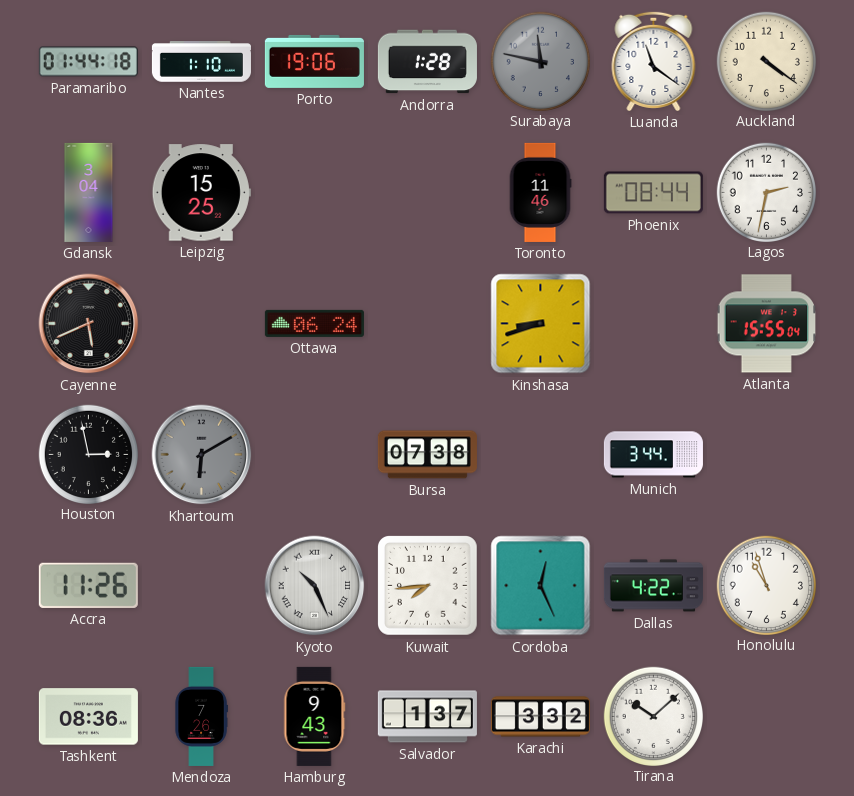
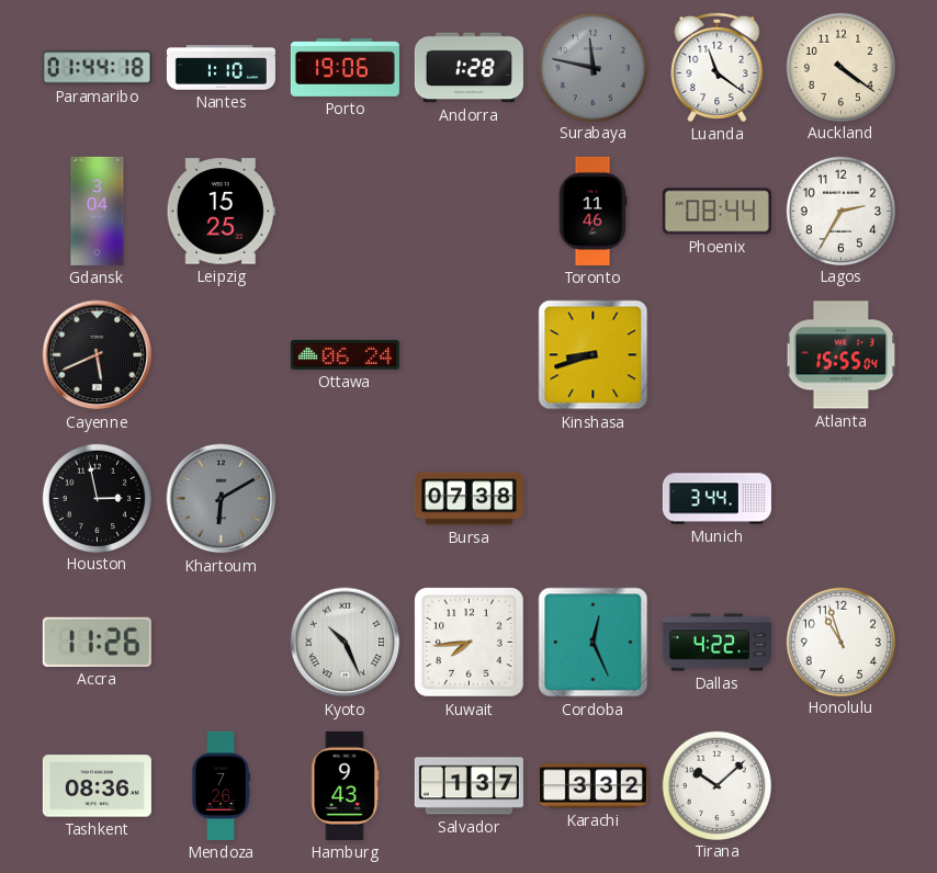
Lagos: 2:32 -> 2:35
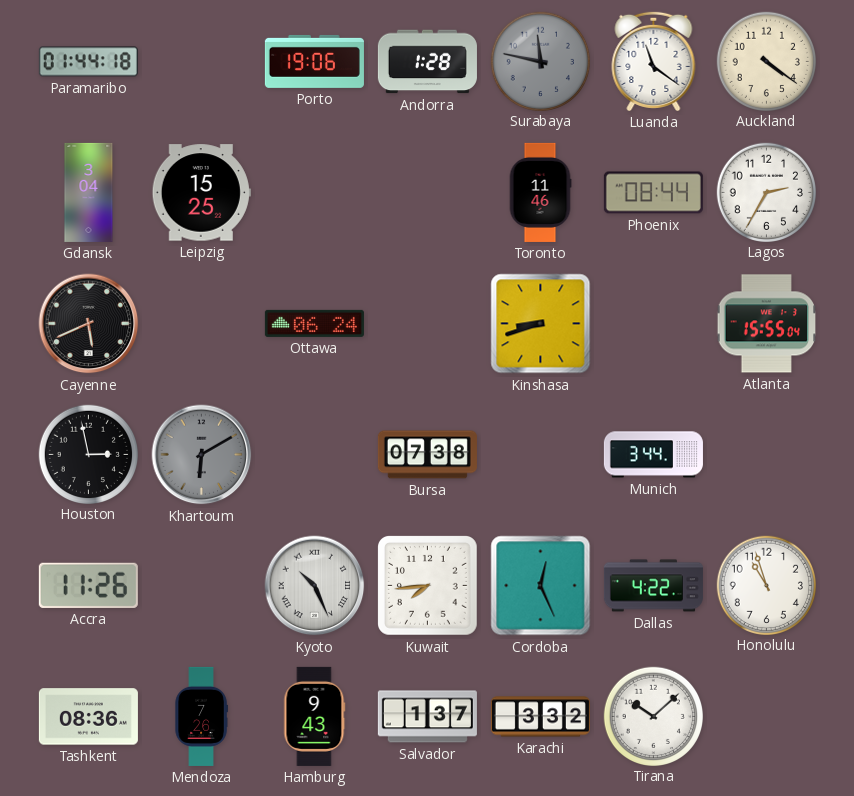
Nantes: 1:10 -> none
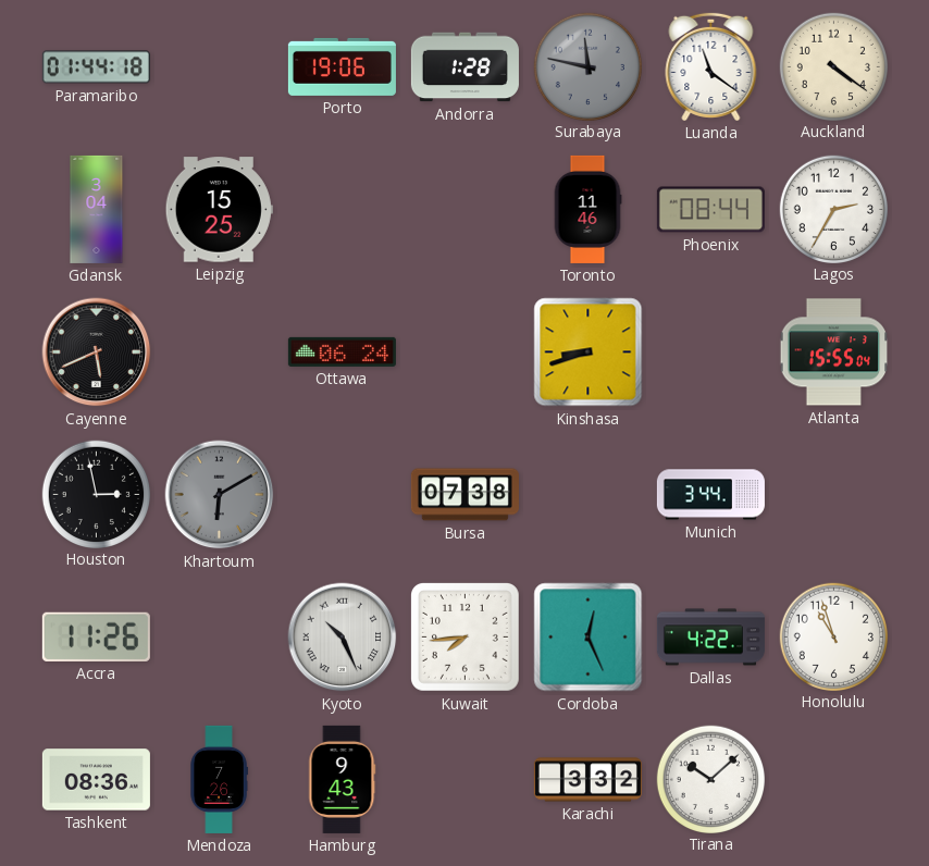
Salvador: 1:37 -> none
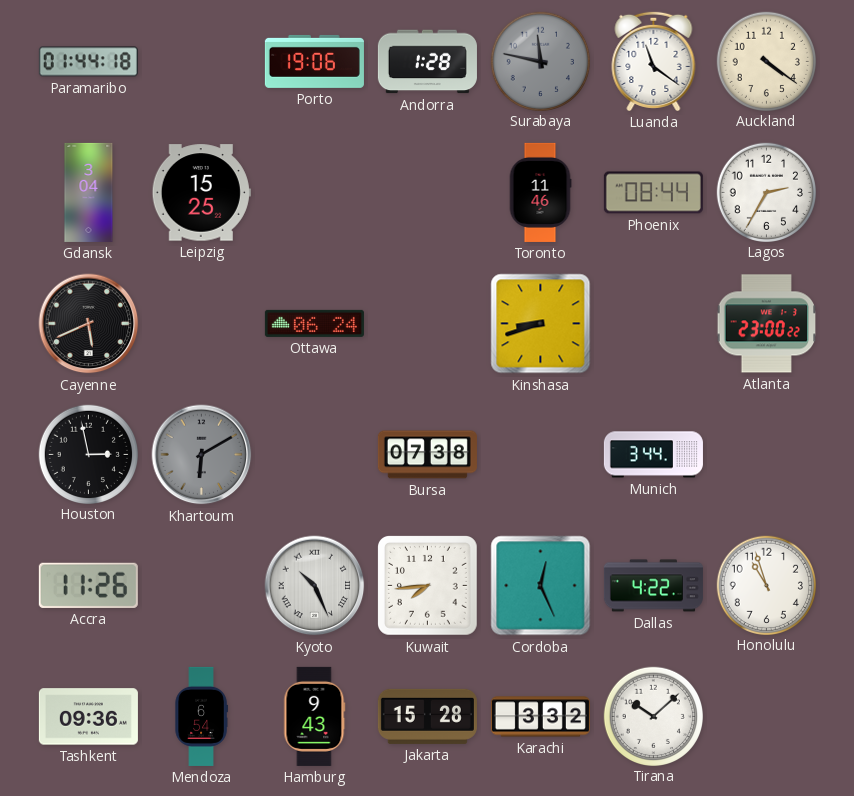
Atlanta: 15:55 -> 23:00
Tashkent: 08:36 -> 09:36
Mendoza: 7:26 -> 6:54
Jakarta: none -> 15:28
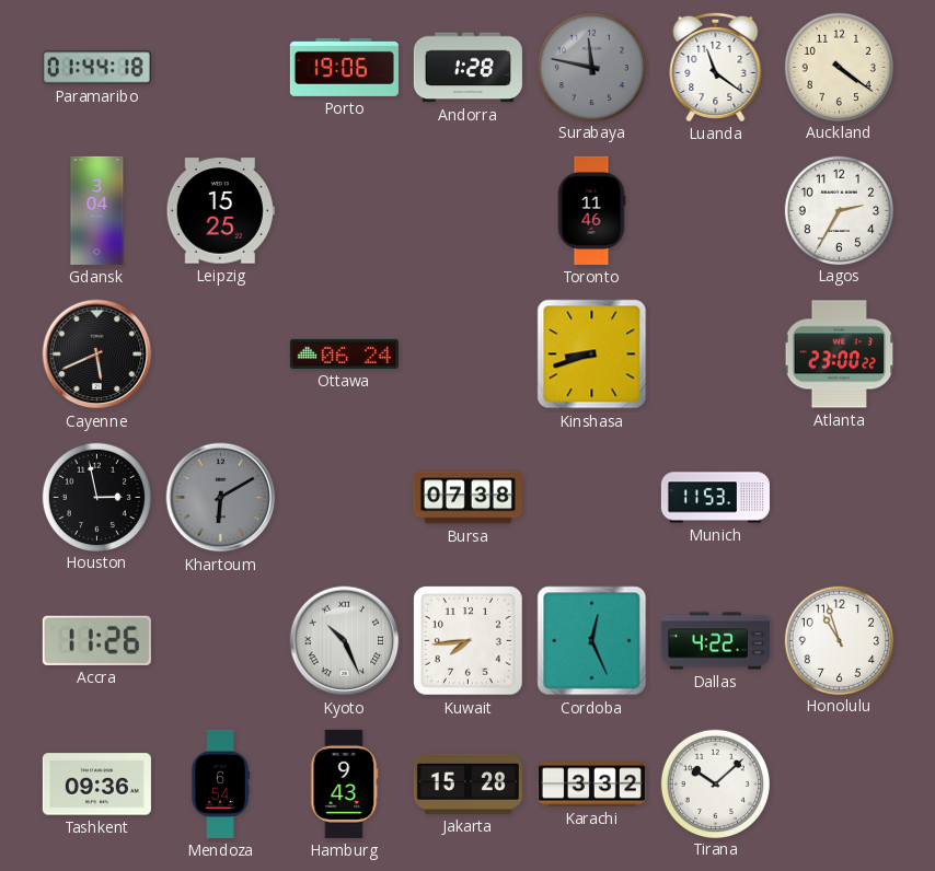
Phoenix: 08:44 -> none
Munich: 3:44 -> 11:53
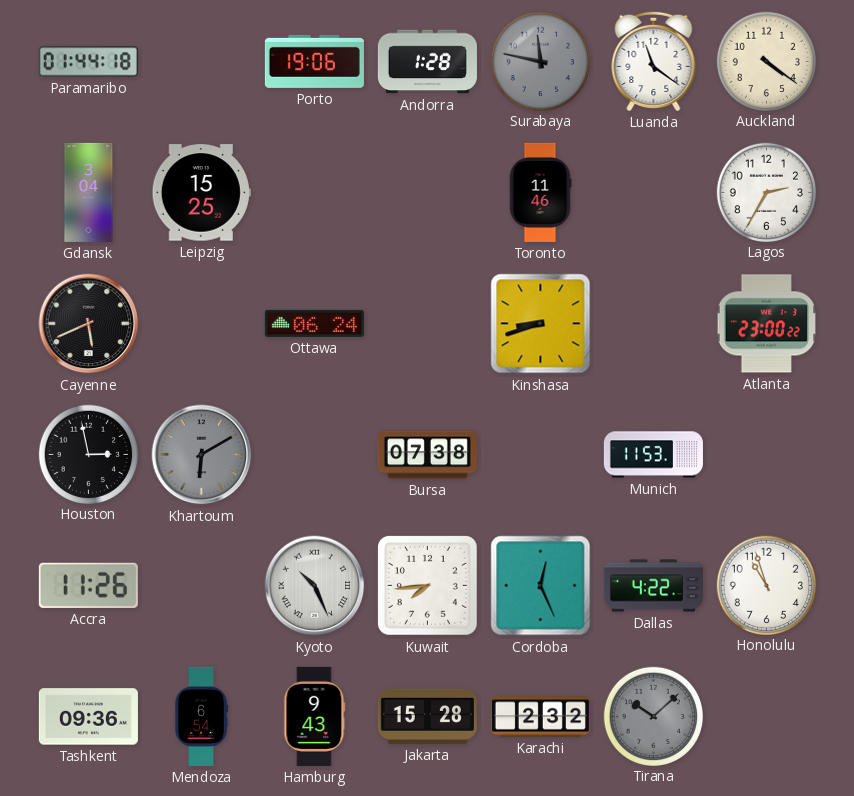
Karachi: 3:32 -> 2:32
Tirana dial: white -> grey
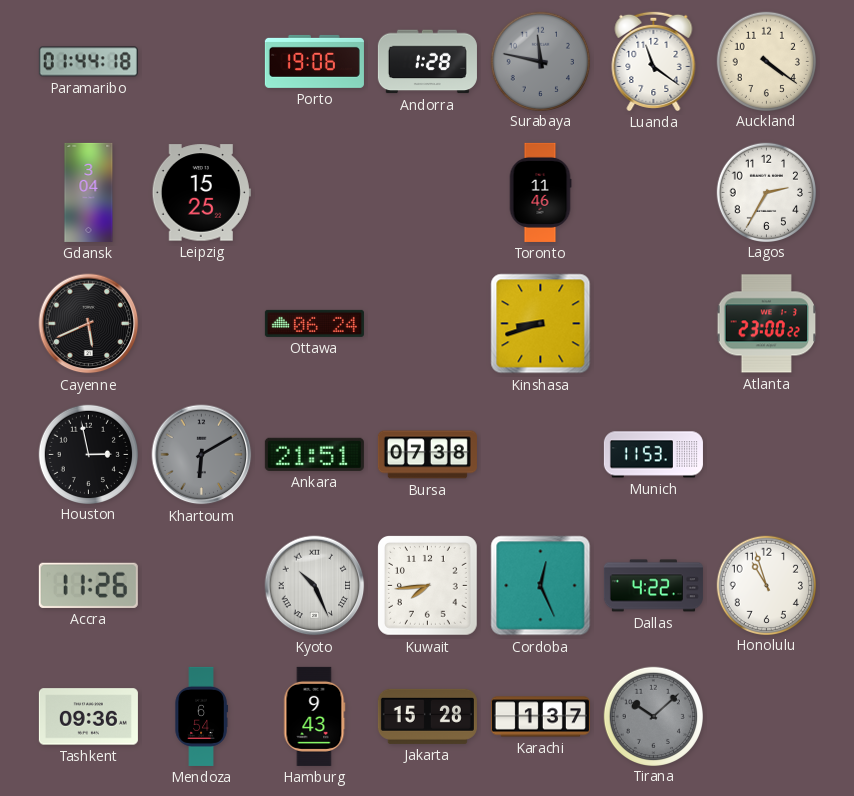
Ankara: none -> 21:51
Karachi: 2:32 -> 1:37
